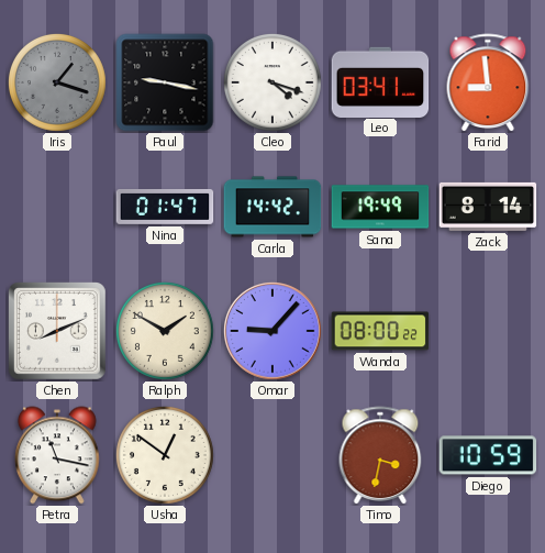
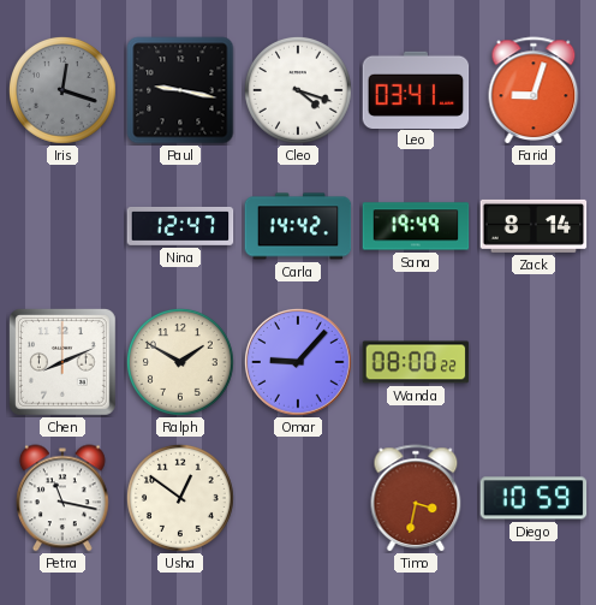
Iris: 1:18 -> 12:18
Farid: 8:59 -> 9:03
Nina: 01:47 -> 12:47
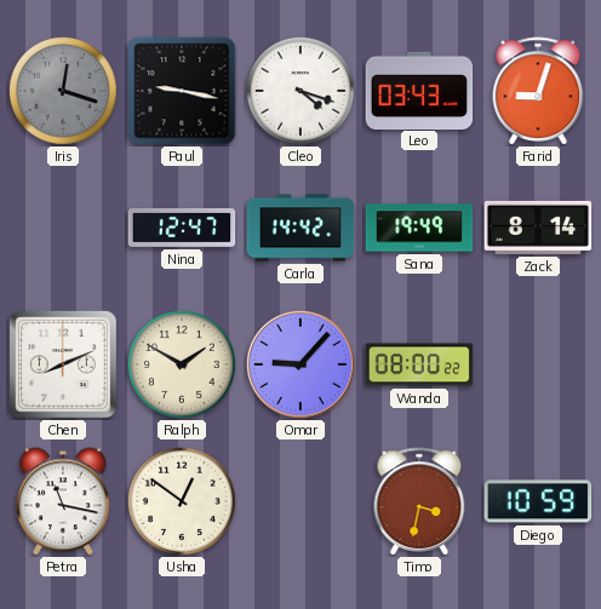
Leo: 03:41 -> 03:43
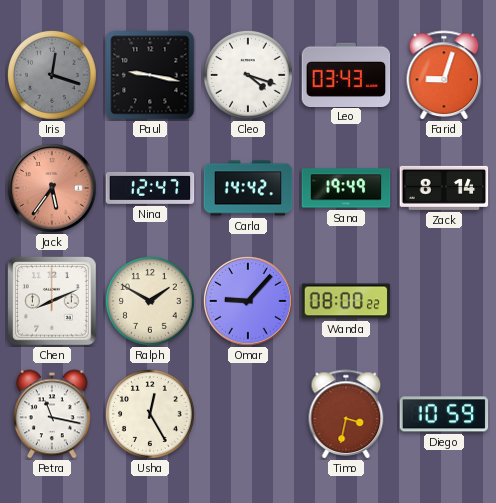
Jack: none -> 5:36
Usha: 12:51 -> 12:25
